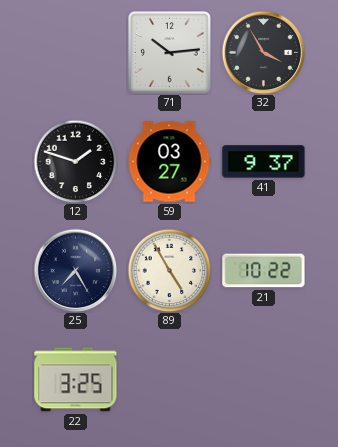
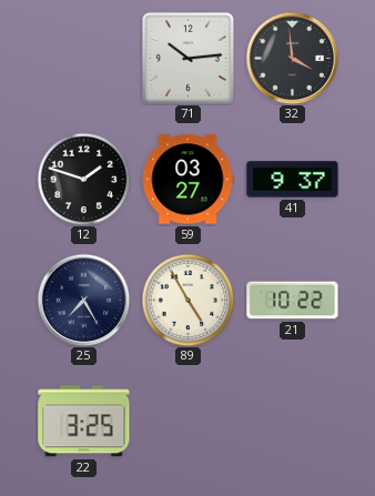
32: 3:55 -> 3:59
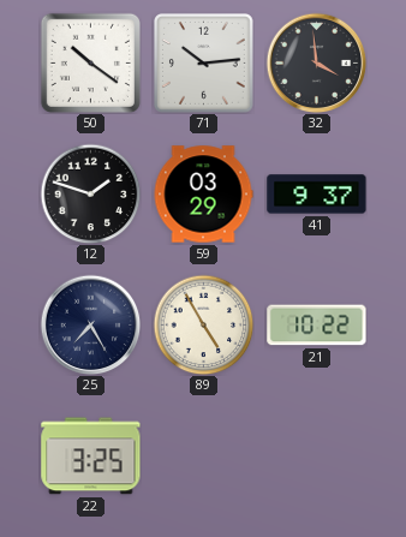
50: none -> 10:21
59: 03:27 -> 03:29
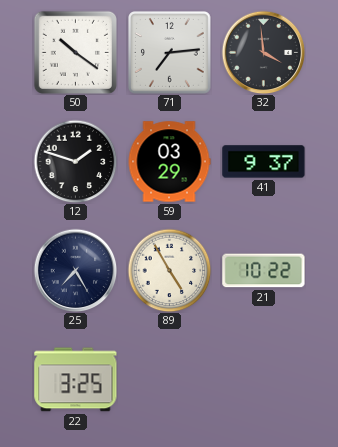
71: 10:14 -> 7:14
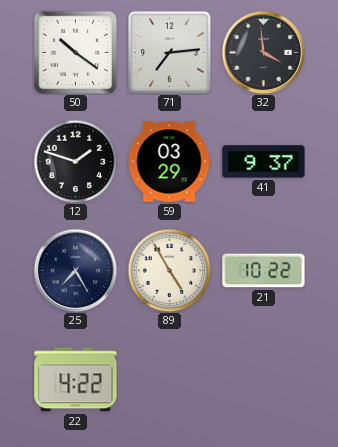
22: 3:25 -> 4:22
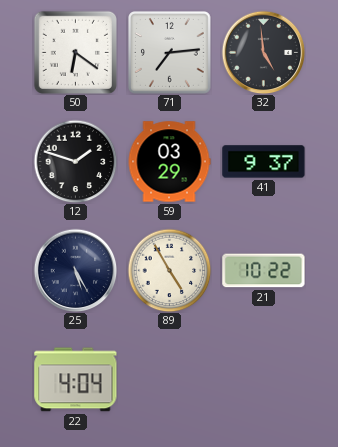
50: 10:21 -> 6:21
32: 3:59 -> 4:59
25: 7:25 -> 5:25
22: 4:22 -> 4:04
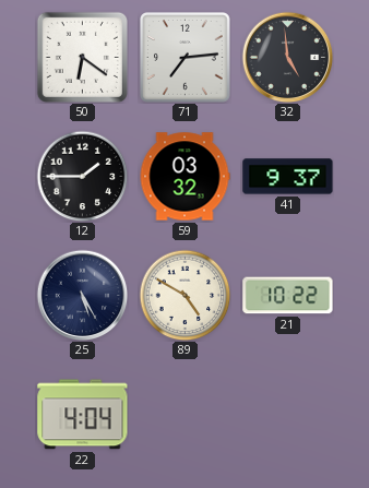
12: 1:48 -> 1:45
59: 03:29 -> 03:32
89: 4:55 -> 4:50
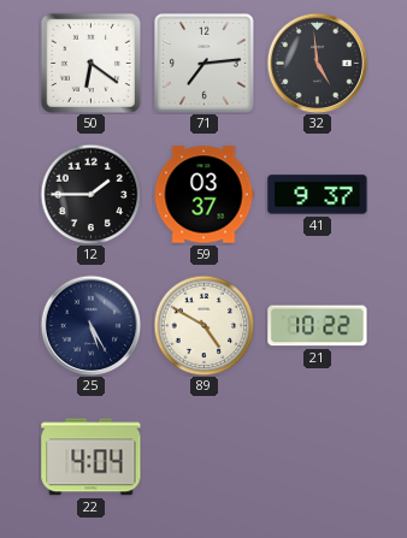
59: 03:32 -> 03:37
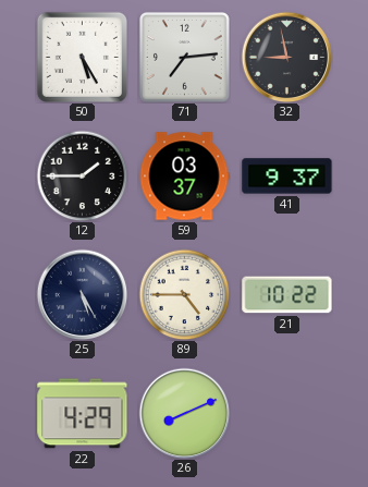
50: 6:21 -> 5:25
32: 4:59 -> 8:58
89: 4:50 -> 4:45
22: 4:04 -> 4:29
26: none -> 8:11
